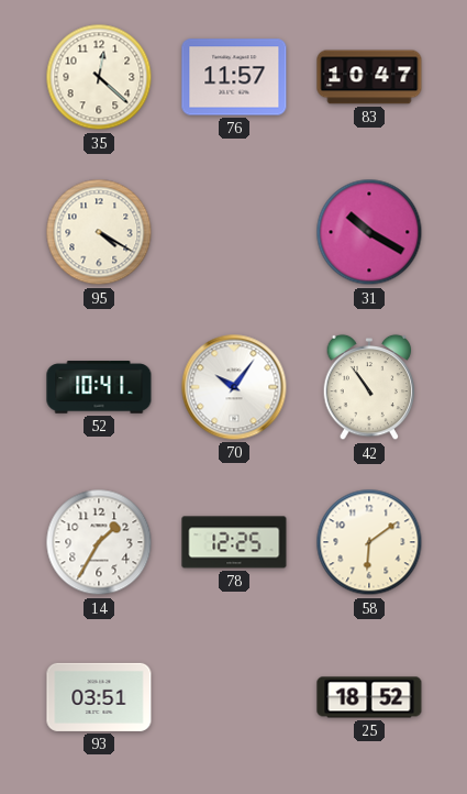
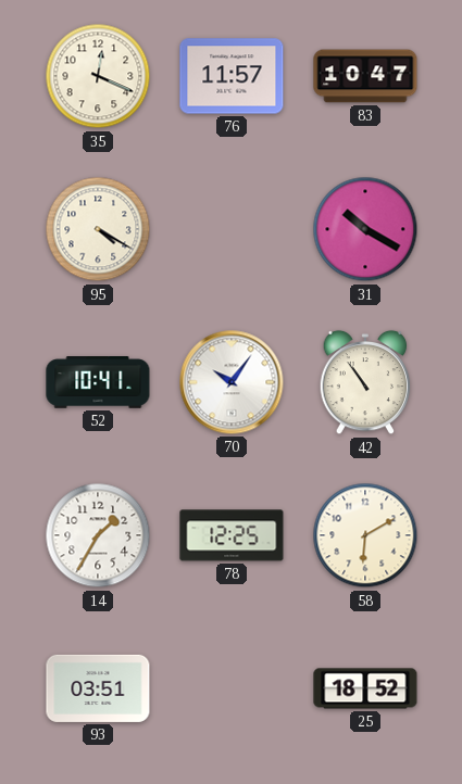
35: 12:22 -> 12:19
58: 6:09 -> 6:10
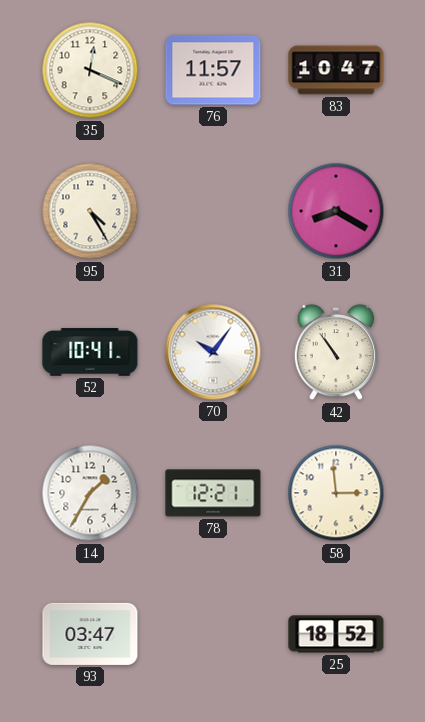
95: 4:20 -> 4:25
31: 10:20 -> 8:20
78: 12:25 -> 12:21
58: 6:10 -> 2:59
93: 03:51 -> 03:47
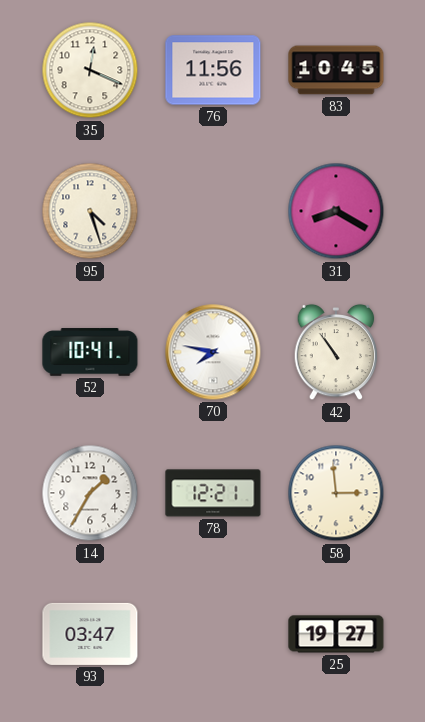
76: 11:57 -> 11:56
83: 10:47 -> 10:45
95: 4:25 -> 4:27
70: 10:06 -> 7:47
25: 18:52 -> 19:27
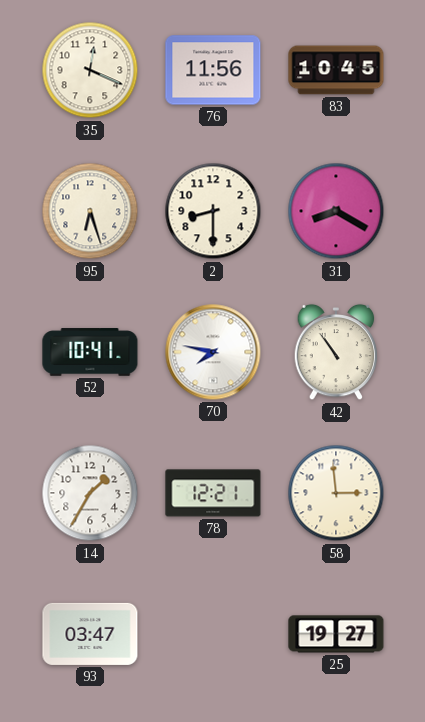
95: 4:27 -> 6:27
2: none -> 8:30
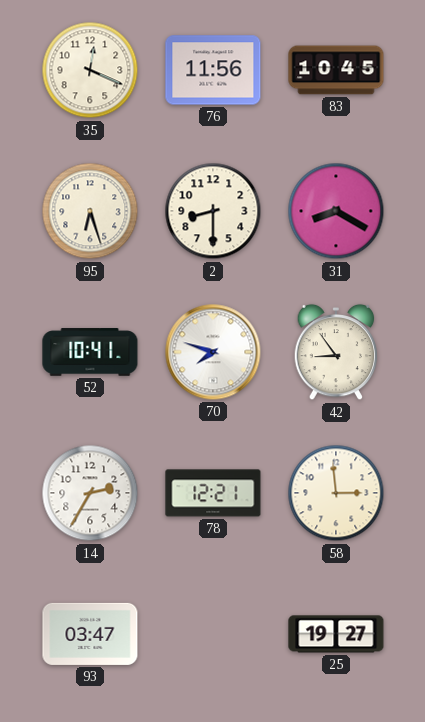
70: 7:47 -> 7:48
42: 10:54 -> 8:54
14: 1:35 -> 2:35
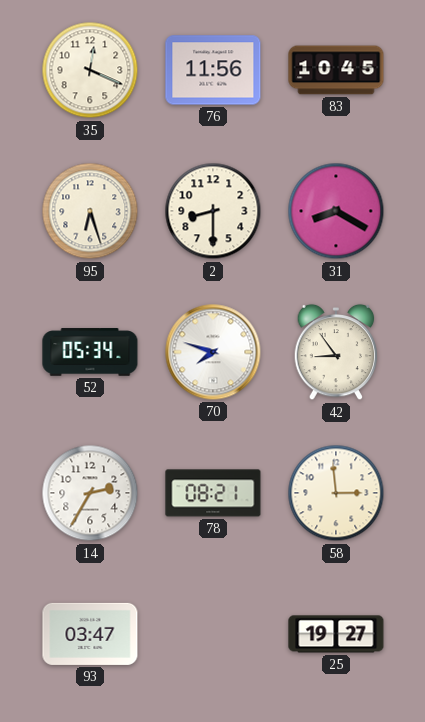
52: 10:41 -> 05:34
78: 12:21 -> 08:21
